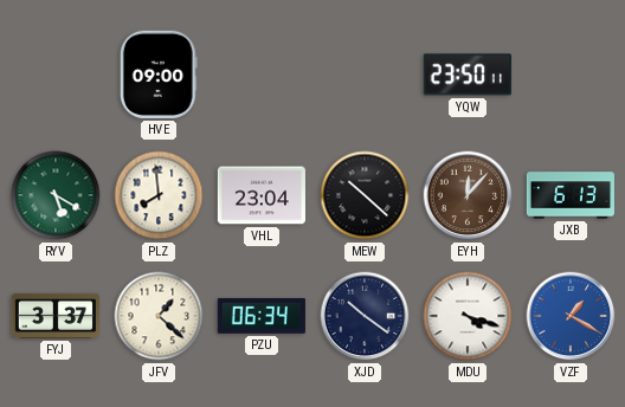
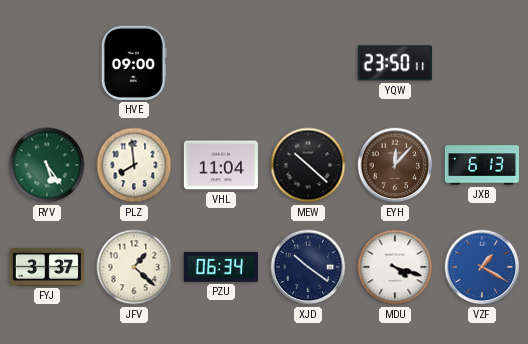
RYV: 5:20 -> 5:24
VHL: 23:04 -> 11:04
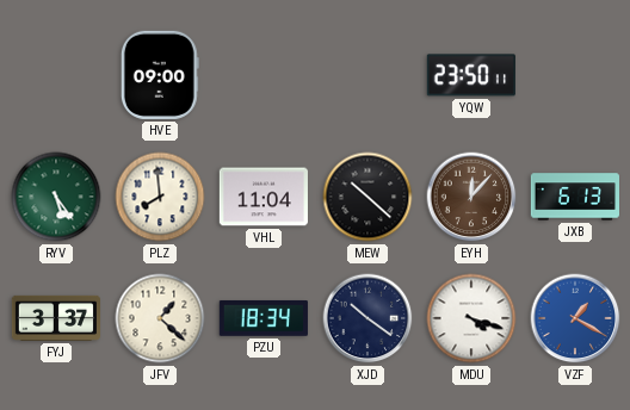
PZU: 06:34 -> 18:34
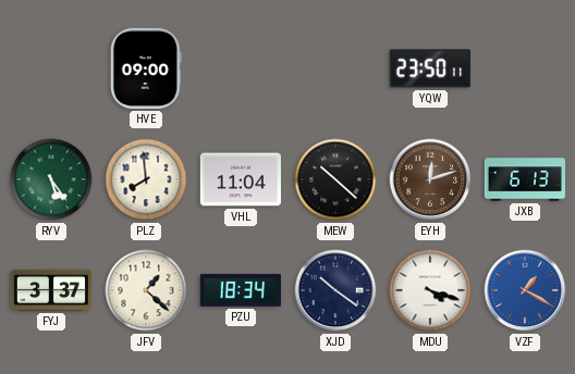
EYH: 12:07 -> 12:12
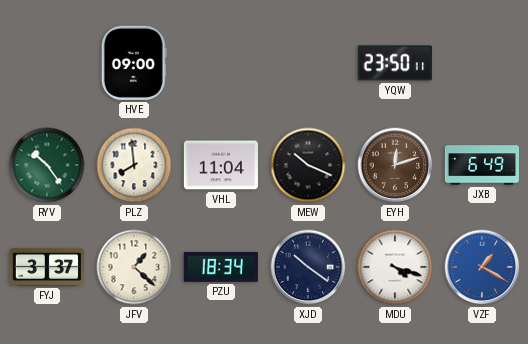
RYV: 5:24 -> 10:24
MEW: 10:22 -> 10:19
JXB: 6:13 -> 6:49
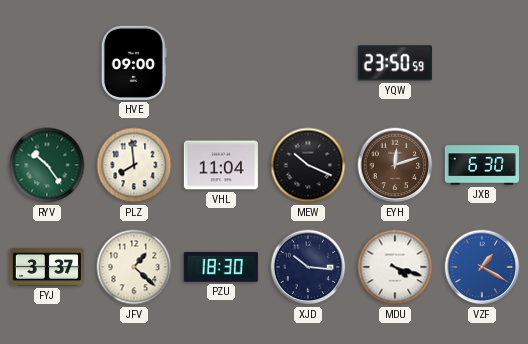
YQW: 23:50:11 -> 23:50:59
JXB: 6:49 -> 6:30
PZU: 18:34 -> 18:30
XJD: 10:21 -> 10:16
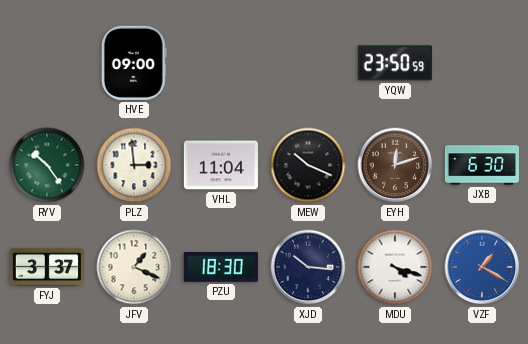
PLZ: 7:59 -> 2:59
JFV: 1:22 -> 1:19
